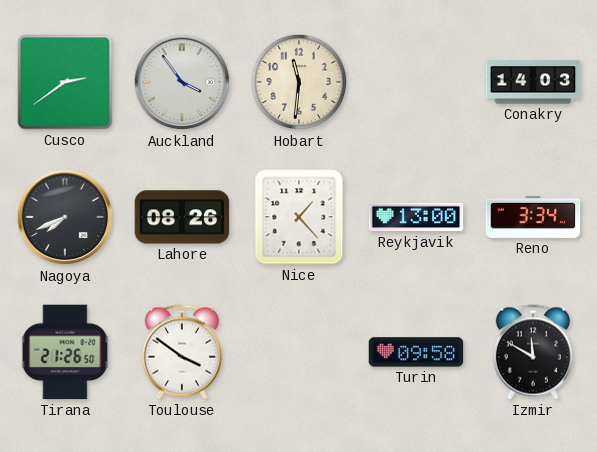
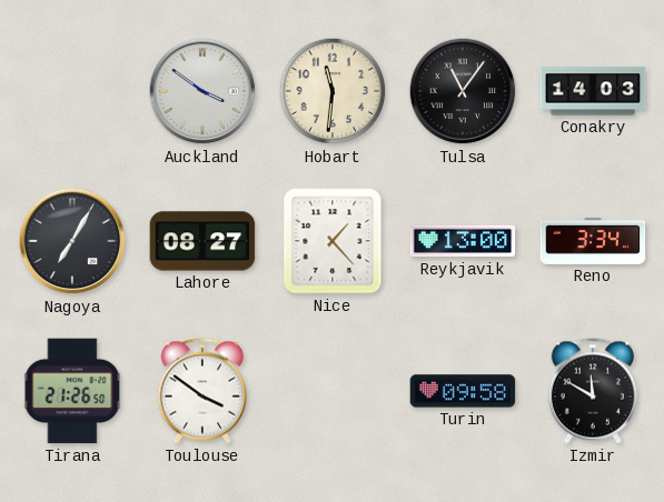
Cusco: 2:39 -> none
Auckland: 3:54 -> 3:51
Tulsa: none -> 11:06
Nagoya: 7:41 -> 7:05
Lahore: 08:26 -> 08:27
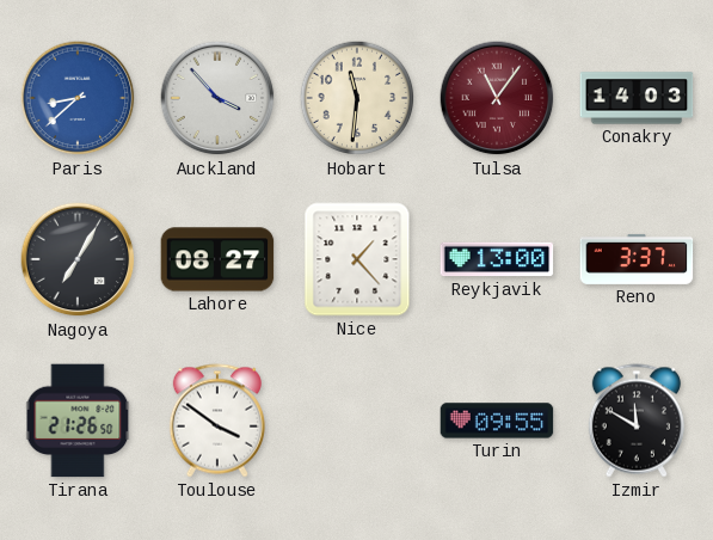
Paris: none -> 8:38
Auckland: 3:51 -> 3:53
Tulsa dial: black -> burgundy
Reno: 3:34 -> 3:37
Turin: 09:58 -> 09:55
